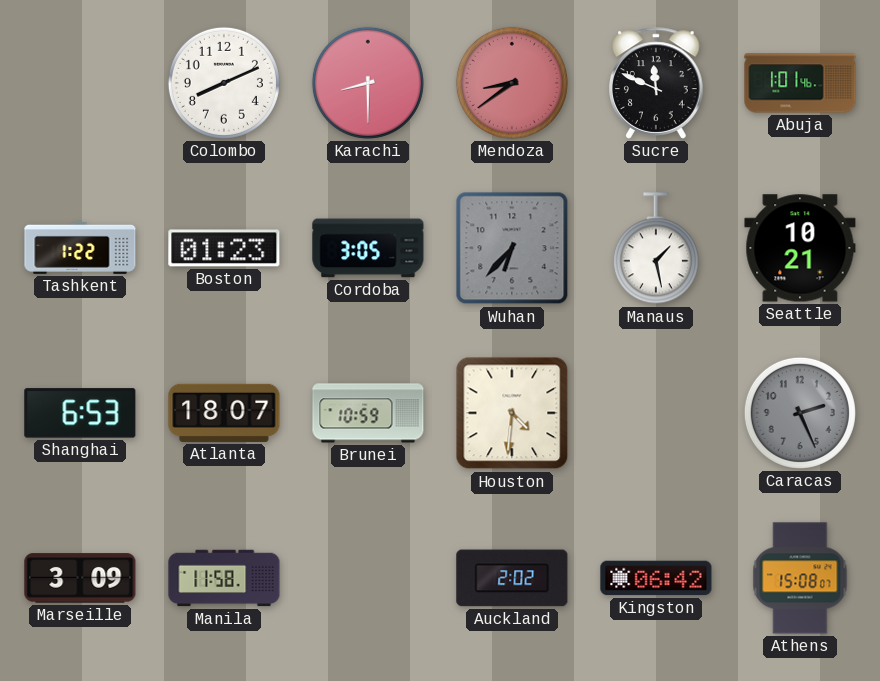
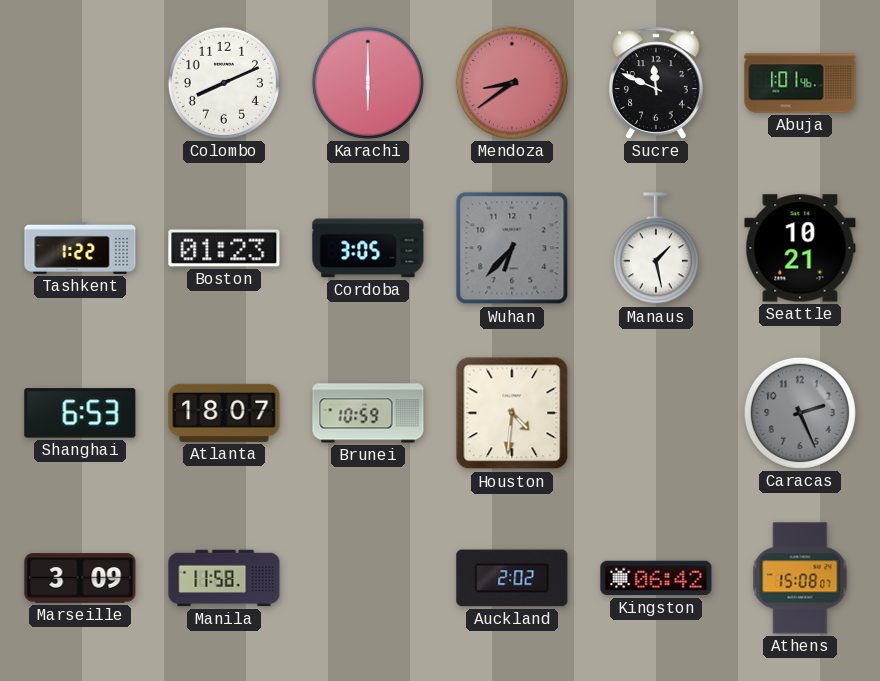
Karachi: 8:30 -> 6:00
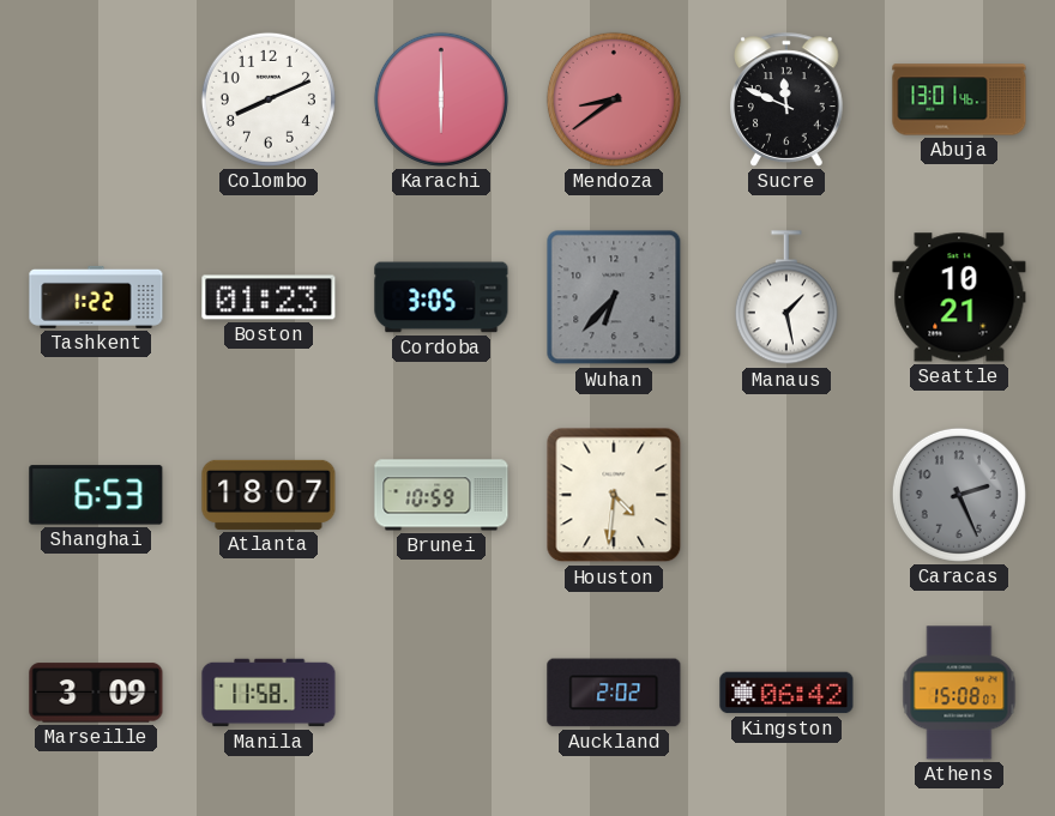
Abuja: 1:01 -> 13:01
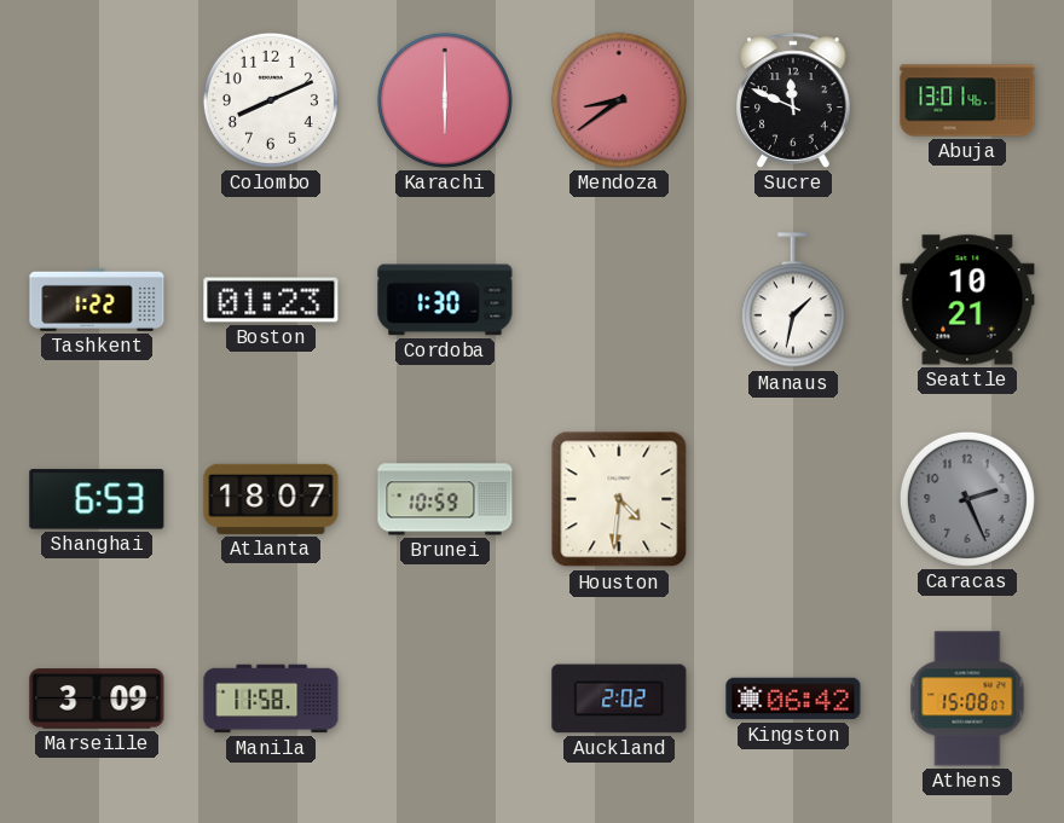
Cordoba: 3:05 -> 1:30
Wuhan: 6:37 -> none
Manaus: 1:28 -> 1:32
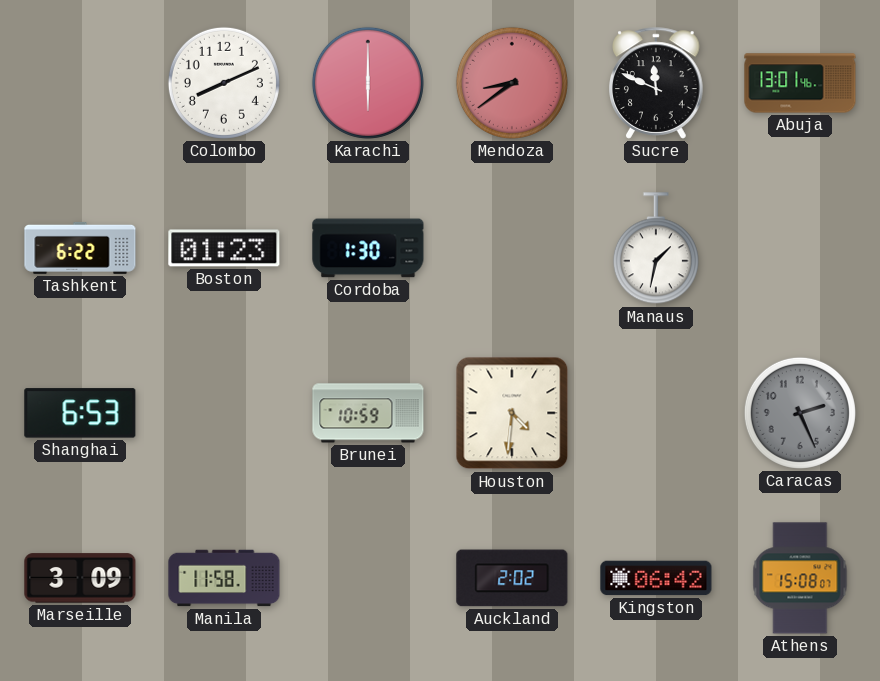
Tashkent: 1:22 -> 6:22
Seattle: 10:21 -> none
Atlanta: 18:07 -> none
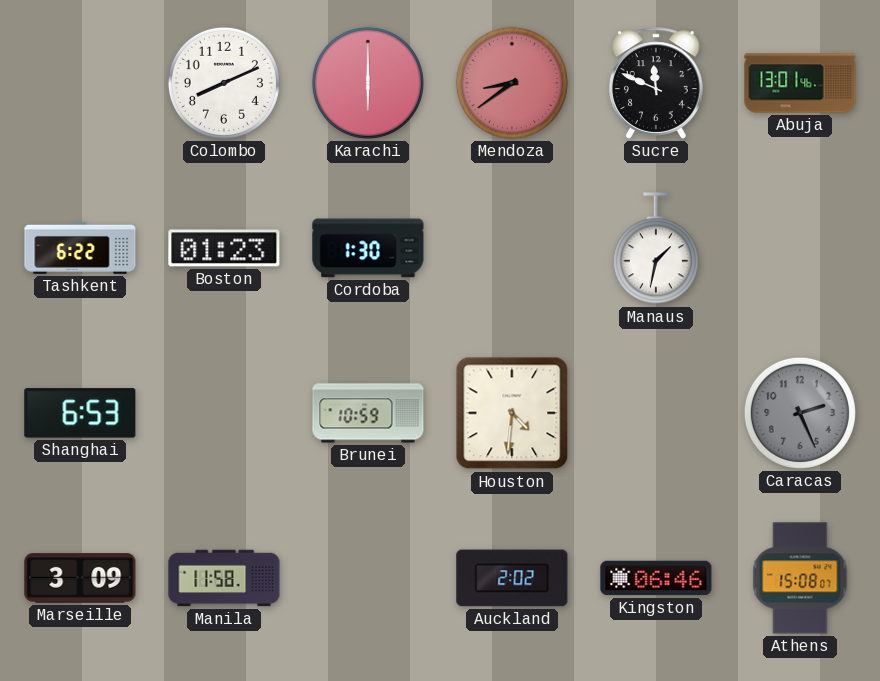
Kingston: 06:42 -> 06:46
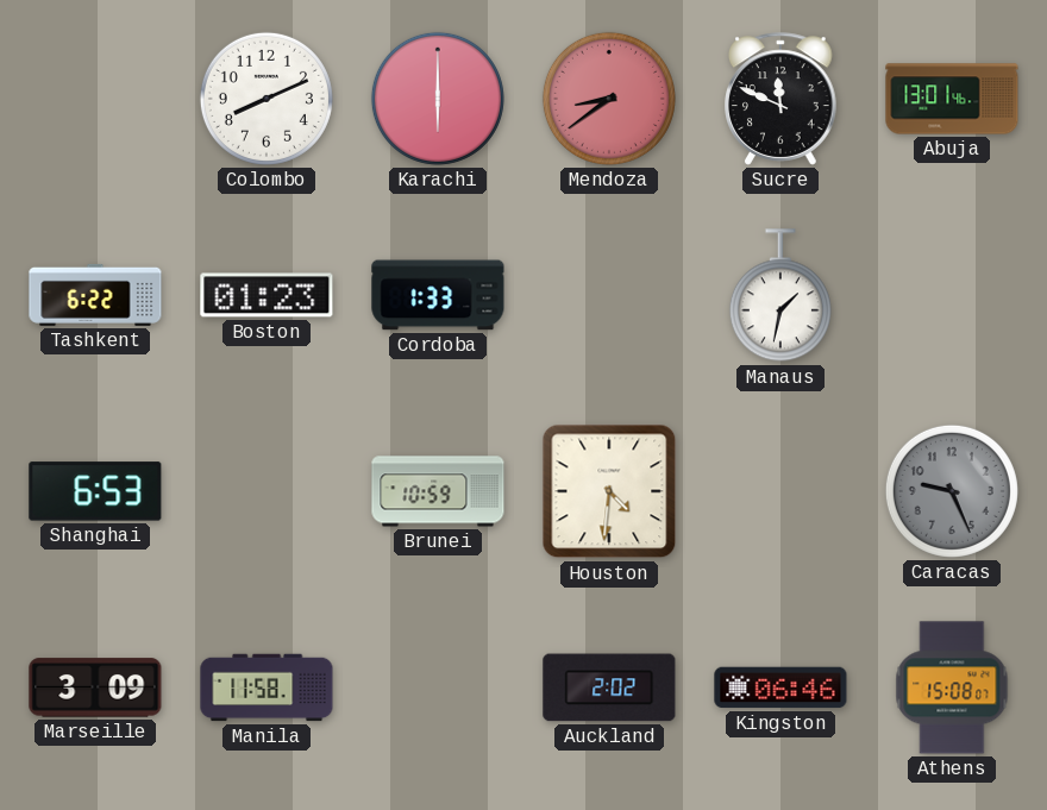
Cordoba: 1:30 -> 1:33
Caracas: 2:26 -> 9:26
